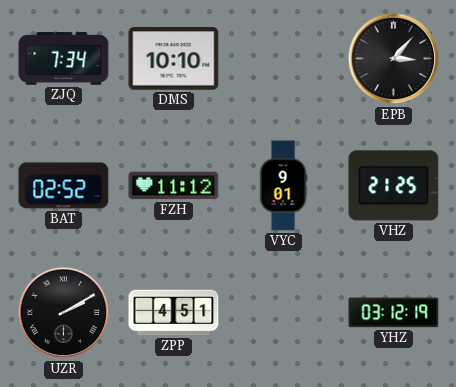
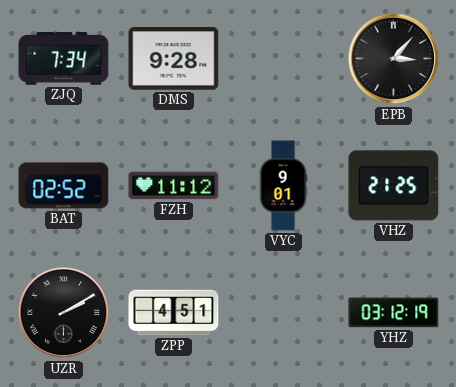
DMS: 10:10 -> 9:28
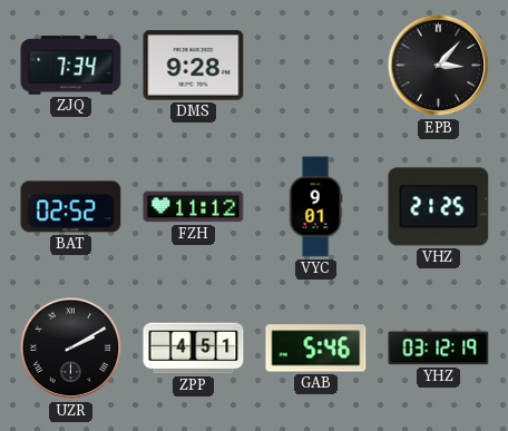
GAB: none -> 5:46
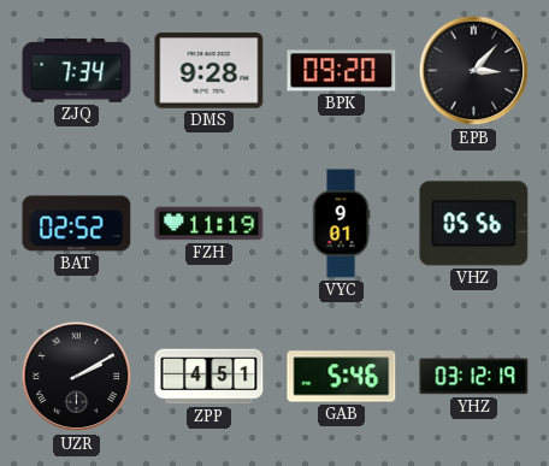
BPK: none -> 09:20
FZH: 11:12 -> 11:19
VHZ: 21:25 -> 05:56
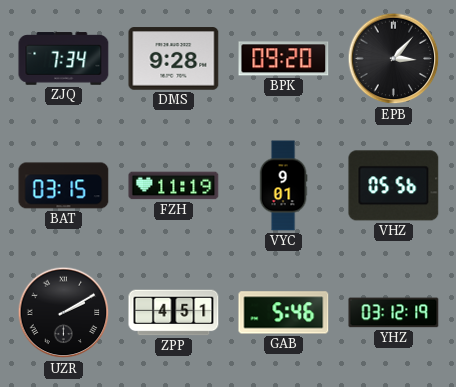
BAT: 02:52 -> 03:15
